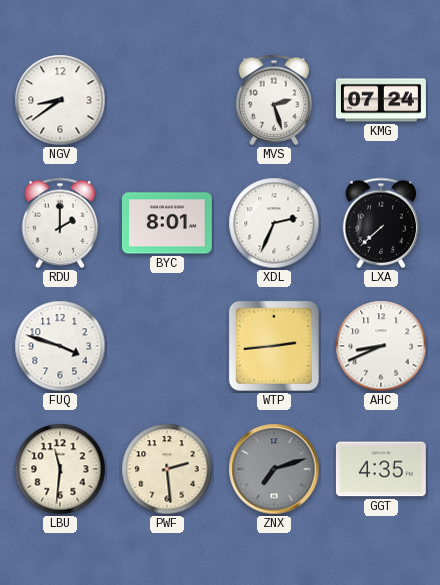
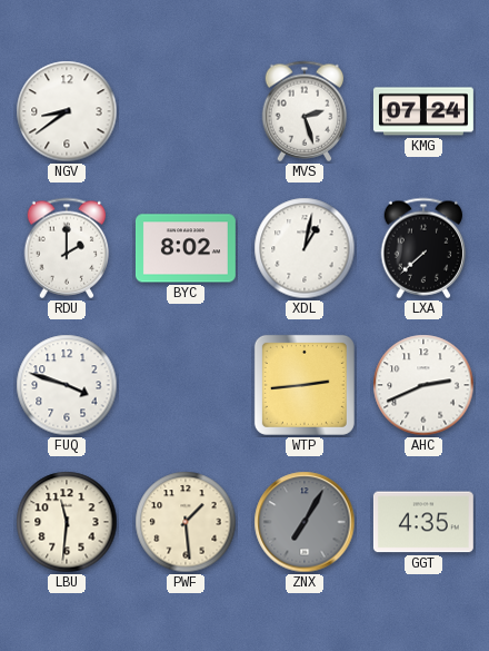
BYC: 8:01 -> 8:02
XDL: 2:34 -> 1:02
AHC: 8:41 -> 2:41
PWF: 2:29 -> 1:29
ZNX: 7:12 -> 7:05
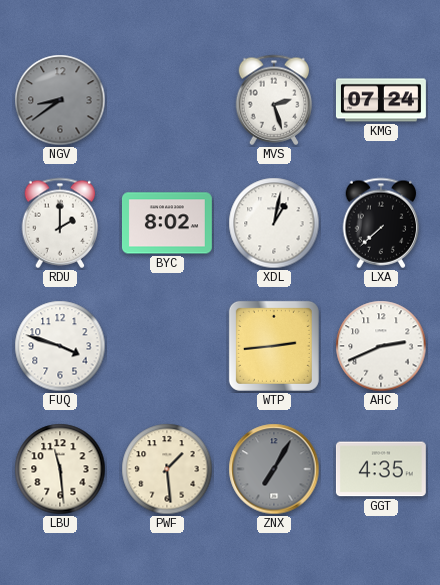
NGV dial: white -> grey
LBU: 11:31 -> 11:29
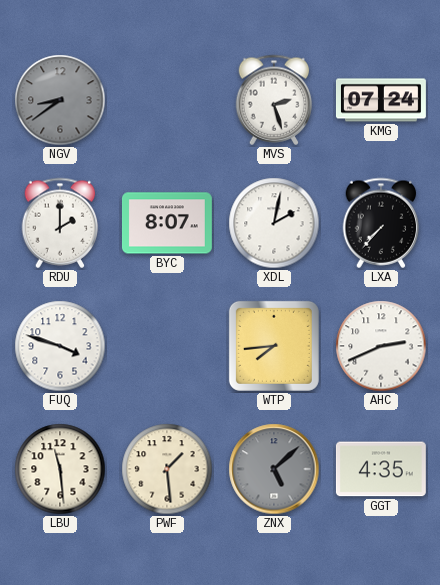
BYC: 8:02 -> 8:07
XDL: 1:02 -> 2:02
LXA: 7:38 -> 7:37
WTP: 2:44 -> 7:44
ZNX: 7:05 -> 5:08
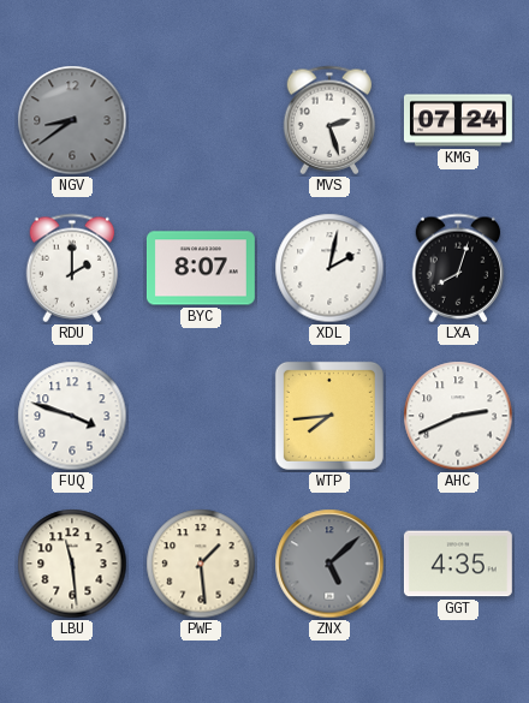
LXA: 7:37 -> 8:03
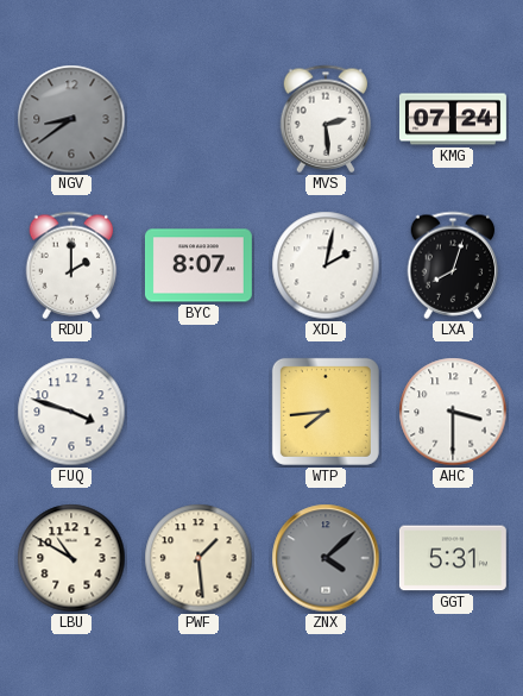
MVS: 2:27 -> 2:29
AHC: 2:41 -> 3:30
LBU: 11:29 -> 10:50
ZNX: 5:08 -> 4:08
GGT: 4:35 -> 5:31
